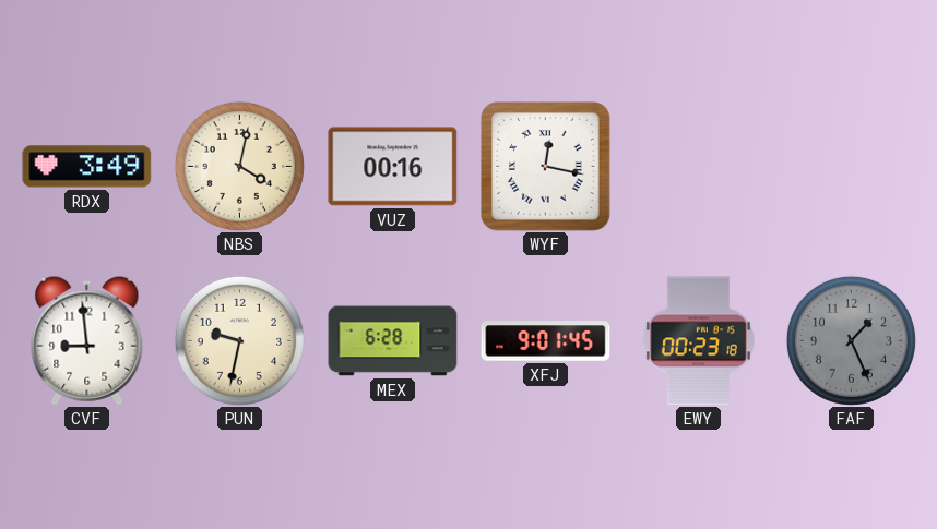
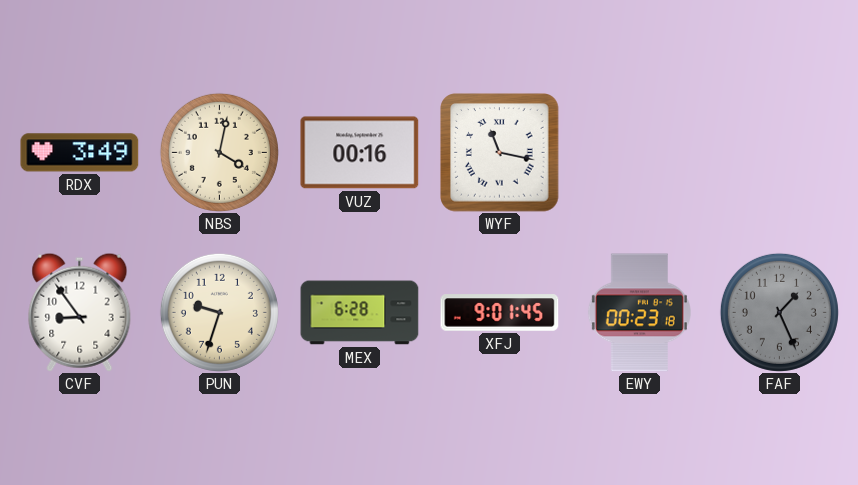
WYF: 12:17 -> 11:17
CVF: 8:59 -> 8:54
PUN: 9:32 -> 9:33
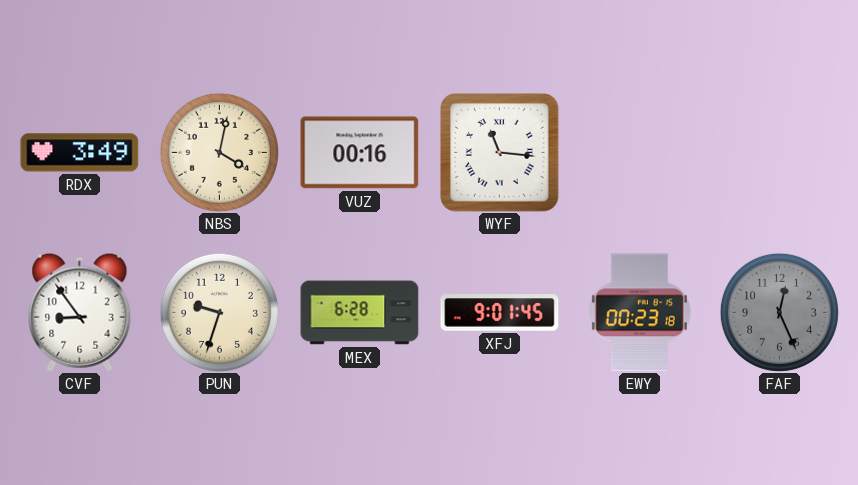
WYF: 11:17 -> 11:16
FAF: 1:26 -> 12:26
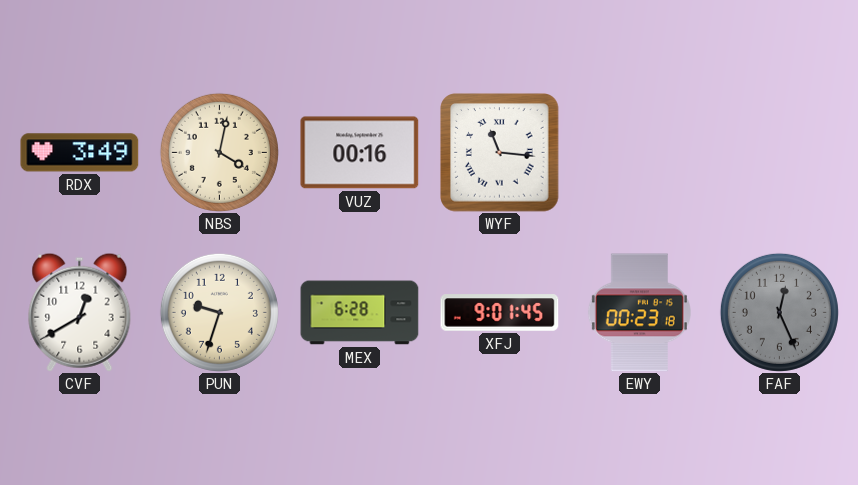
CVF: 8:54 -> 12:40
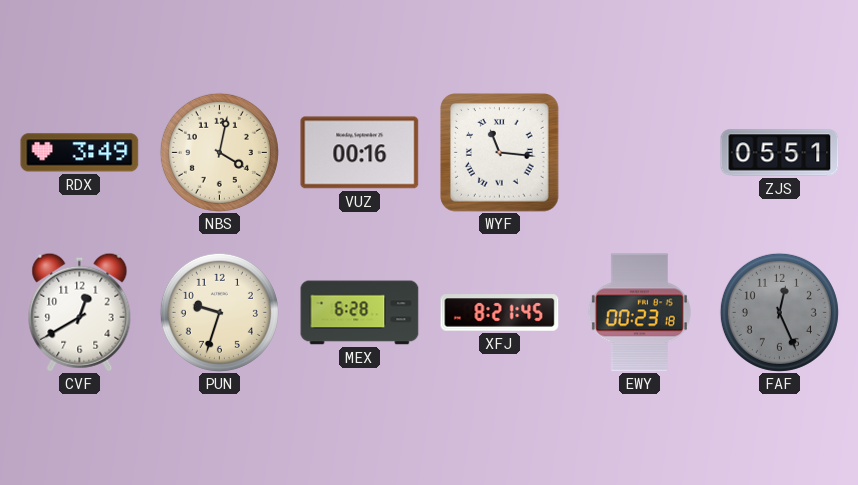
ZJS: none -> 05:51
XFJ: 9:01 -> 8:21
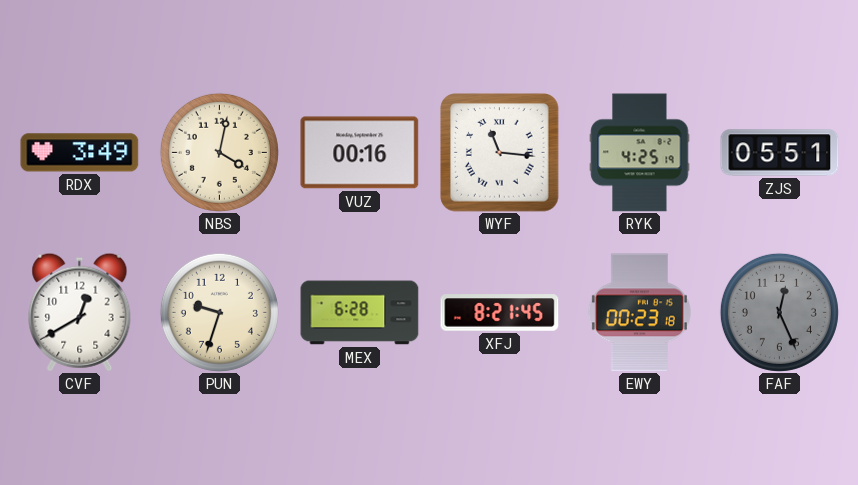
RYK: none -> 4:25
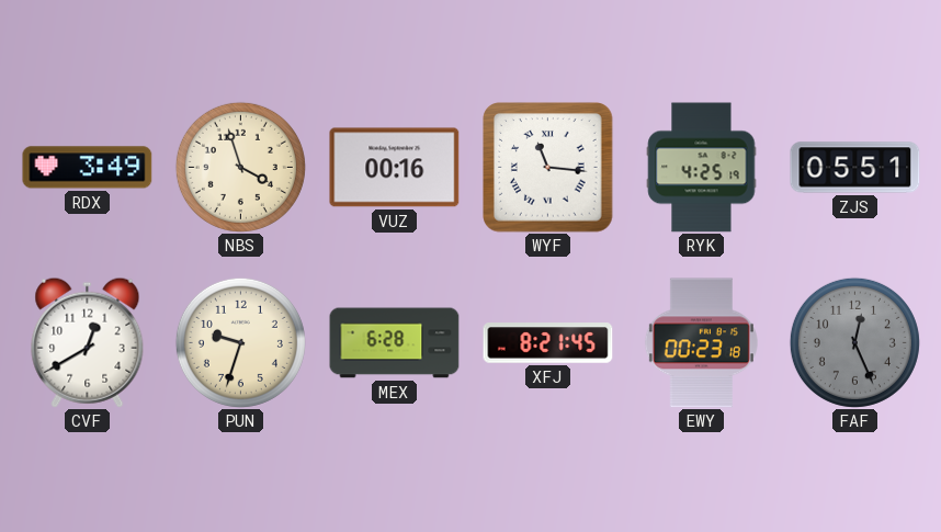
NBS: 4:02 -> 3:57
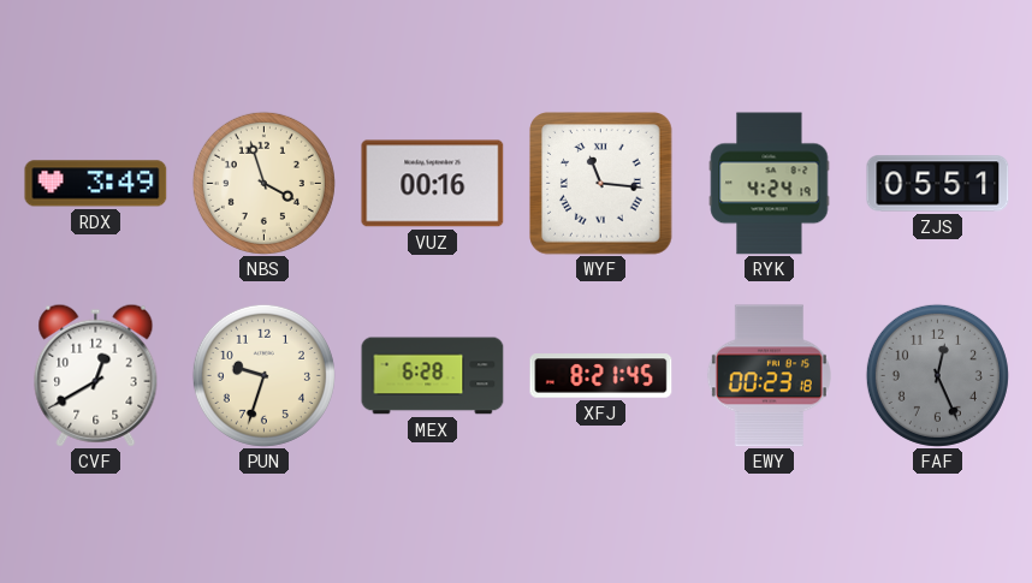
RYK: 4:25 -> 4:24
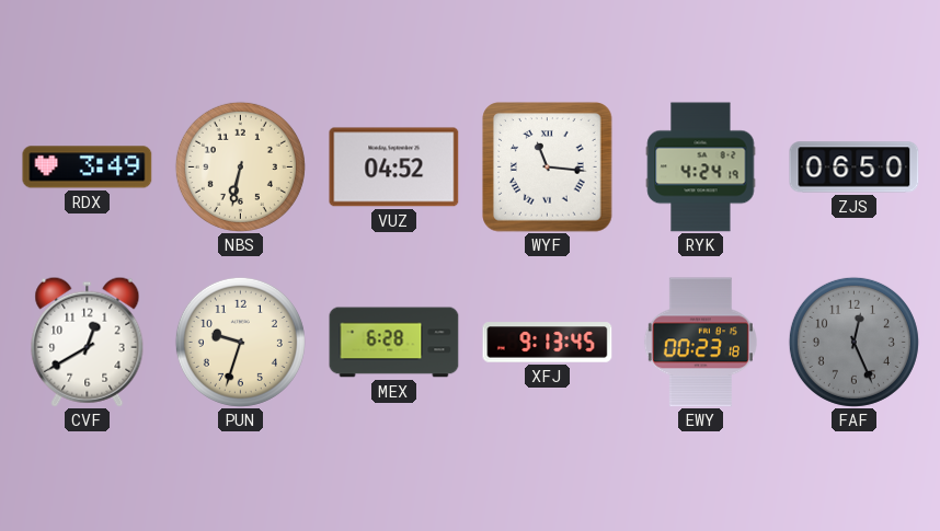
NBS: 3:57 -> 6:32
VUZ: 00:16 -> 04:52
ZJS: 05:51 -> 06:50
XFJ: 8:21 -> 9:13
